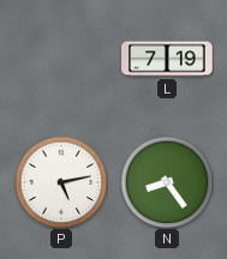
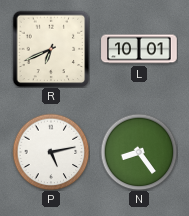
R: none -> 6:41
L: 7:19 -> 10:01
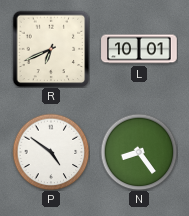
P: 5:13 -> 4:51
